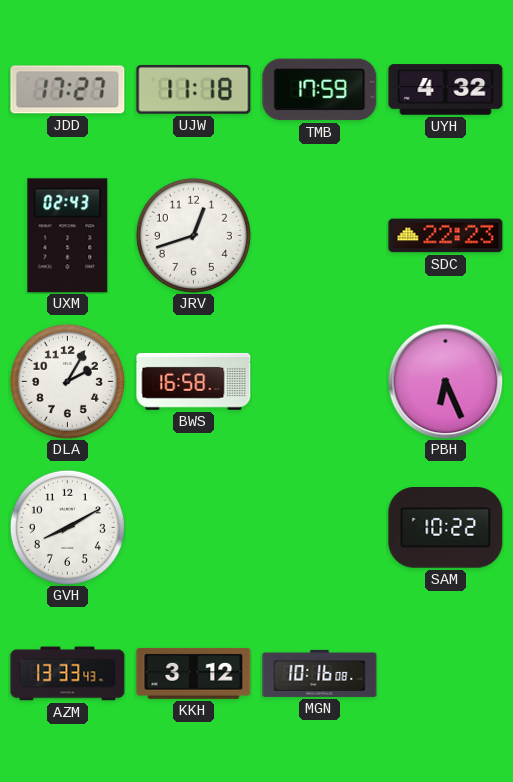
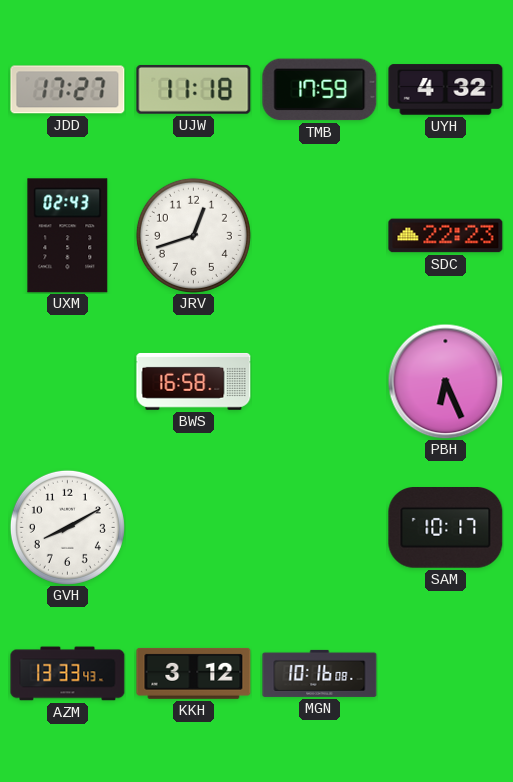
DLA: 2:05 -> none
SAM: 10:22 -> 10:17
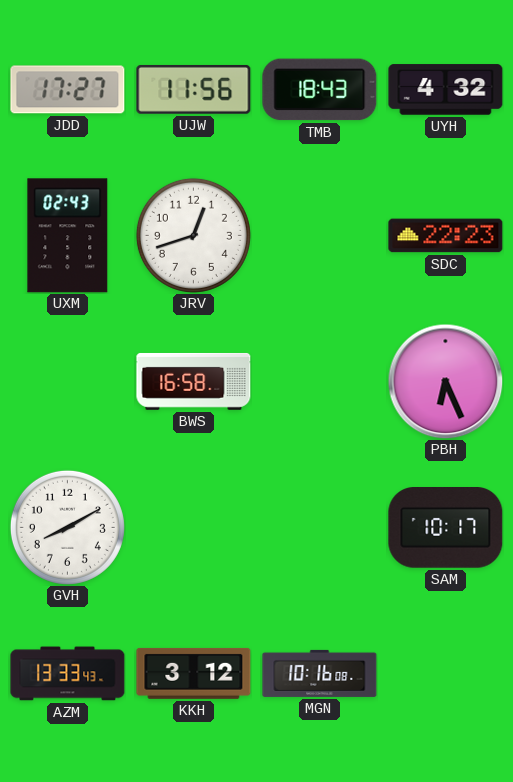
UJW: 11:18 -> 11:56
TMB: 17:59 -> 18:43
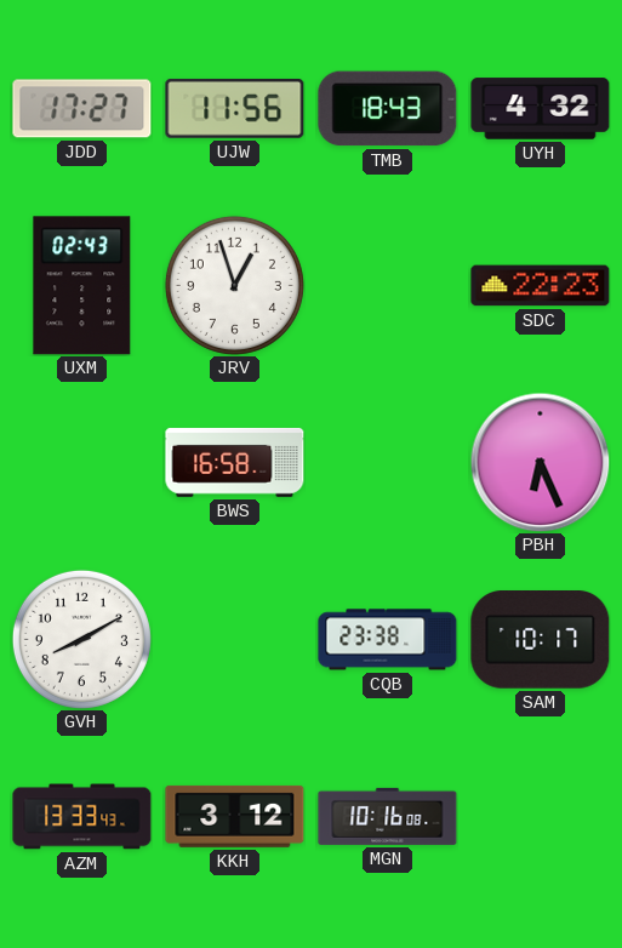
JRV: 12:42 -> 12:57
CQB: none -> 23:38
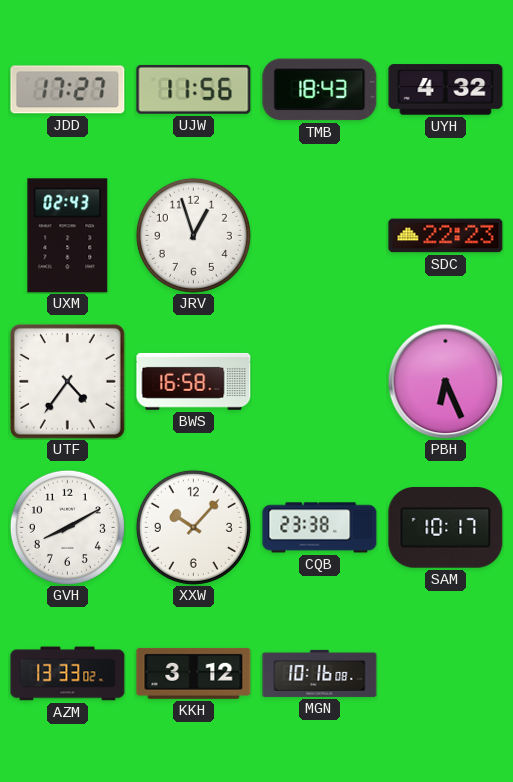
UTF: none -> 4:36
XXW: none -> 10:07
AZM: 13:33:43 -> 13:33:02
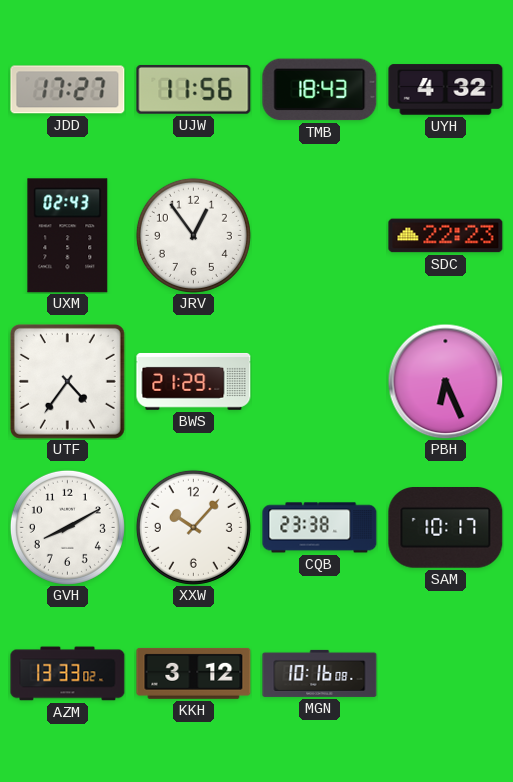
JRV: 12:57 -> 12:54
BWS: 16:58 -> 21:29
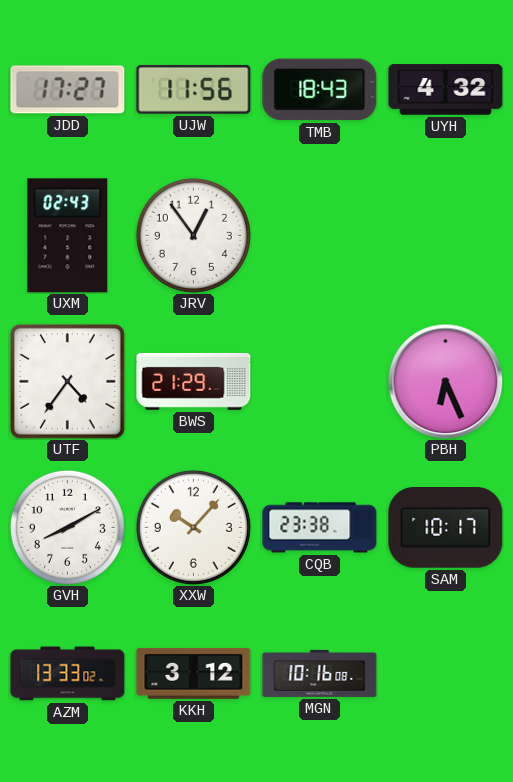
SDC: 22:23 -> none
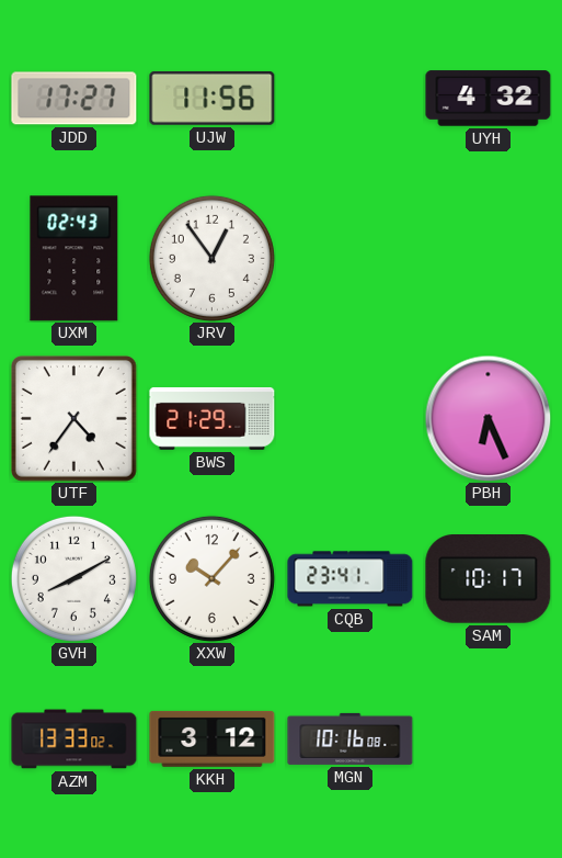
TMB: 18:43 -> none
CQB: 23:38 -> 23:41
